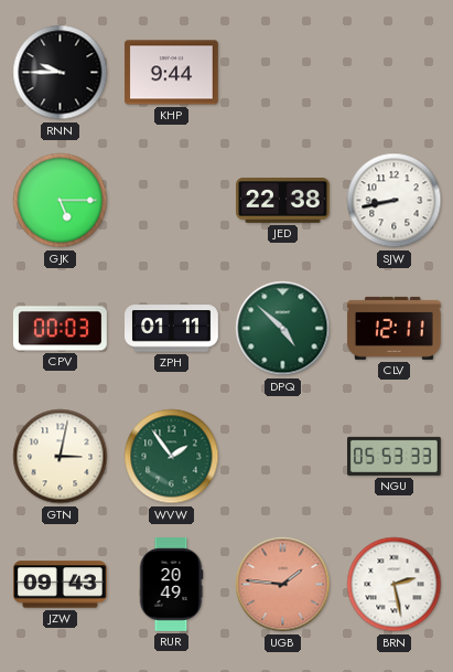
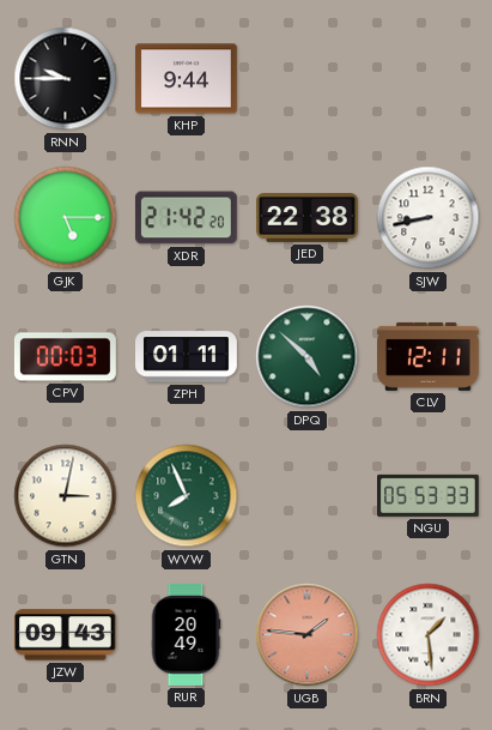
XDR: none -> 21:42
WVW: 1:54 -> 7:56
BRN: 2:28 -> 1:29
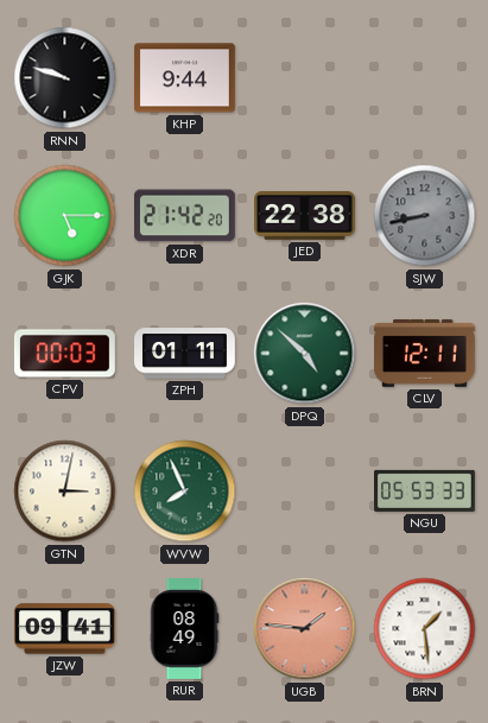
RNN: 9:45 -> 9:48
SJW dial: white -> grey
JZW: 09:43 -> 09:41
RUR: 20:49 -> 08:49
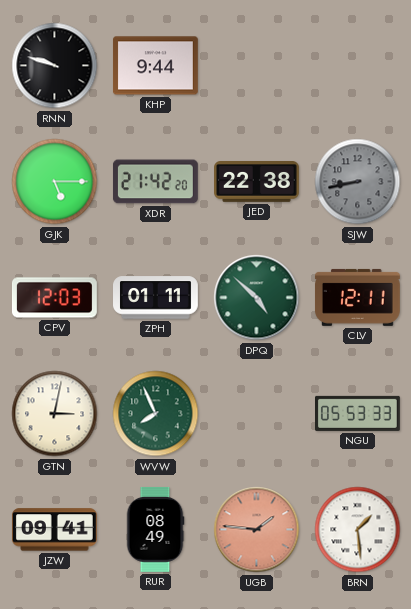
CPV: 00:03 -> 12:03
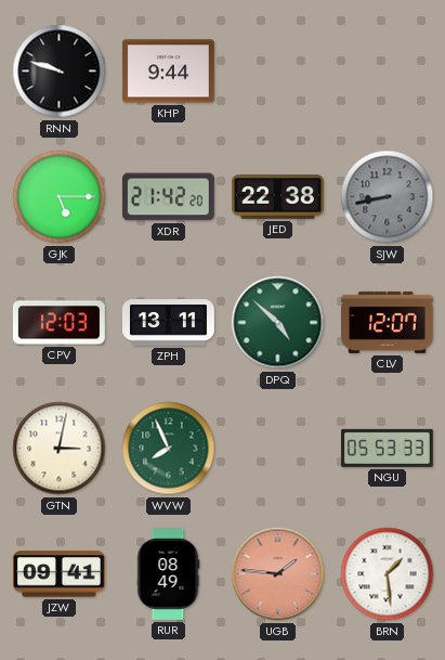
ZPH: 01:11 -> 13:11
CLV: 12:11 -> 12:07
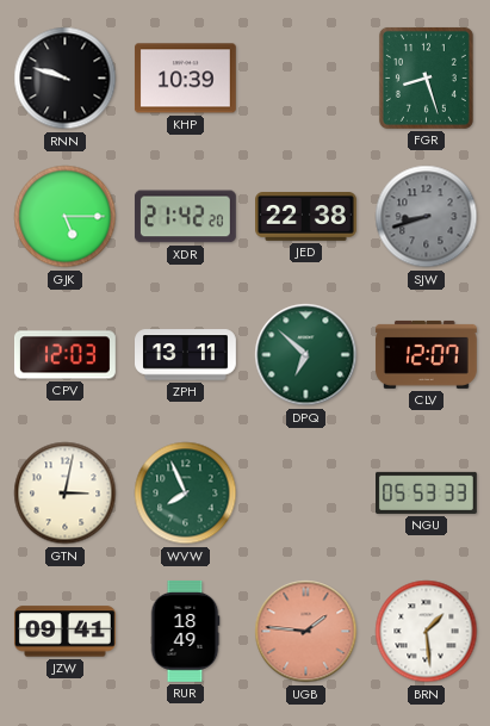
KHP: 9:44 -> 10:39
FGR: none -> 8:27
SJW: 8:43 -> 8:42
DPQ: 4:52 -> 6:52
RUR: 08:49 -> 18:49
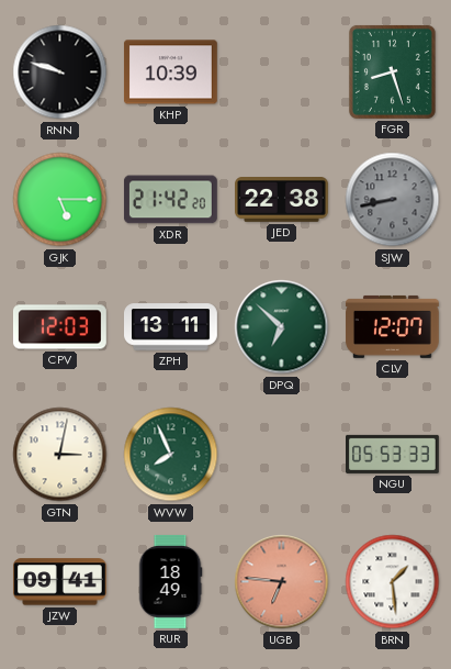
SJW: 8:42 -> 8:43
UGB: 1:46 -> 6:46
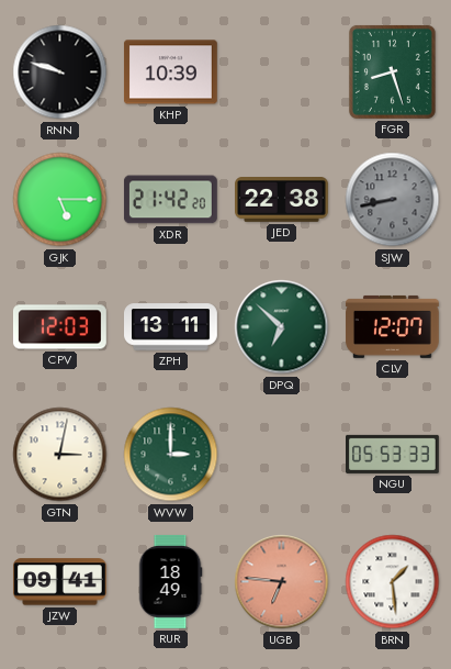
WVW: 7:56 -> 3:00
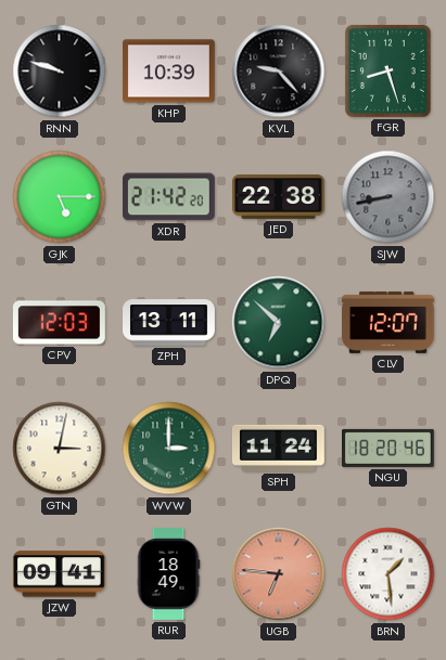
KVL: none -> 9:23
SPH: none -> 11:24
NGU: 05:53 -> 18:20
